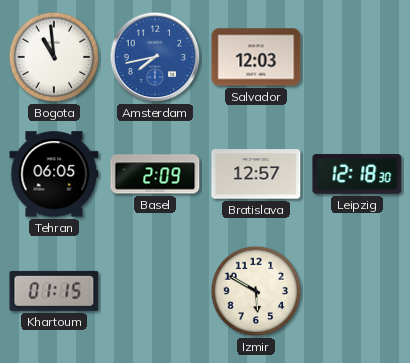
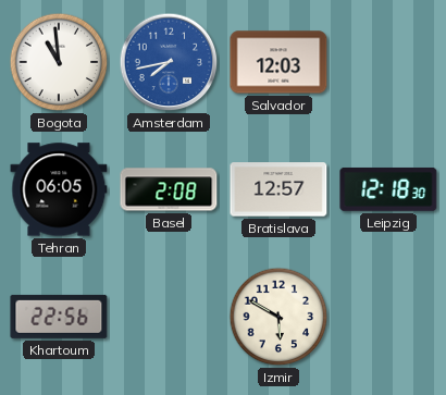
Basel: 2:09 -> 2:08
Khartoum: 01:15 -> 22:56
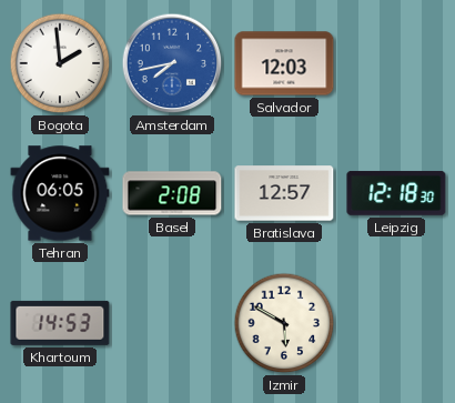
Bogota: 10:59 -> 1:59
Khartoum: 22:56 -> 14:53
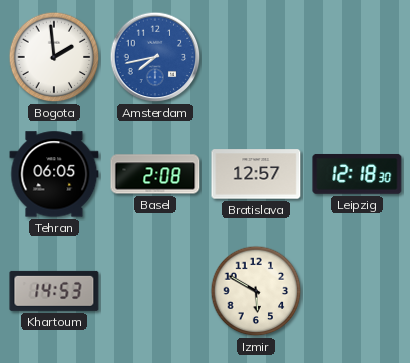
Salvador: 12:03 -> none
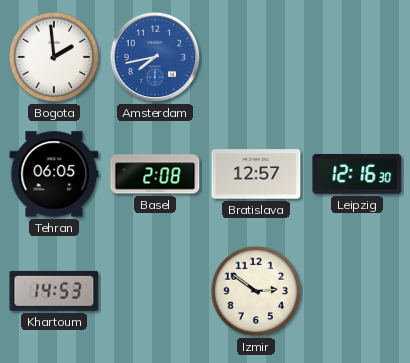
Leipzig: 12:18 -> 12:16
Izmir: 5:50 -> 2:51
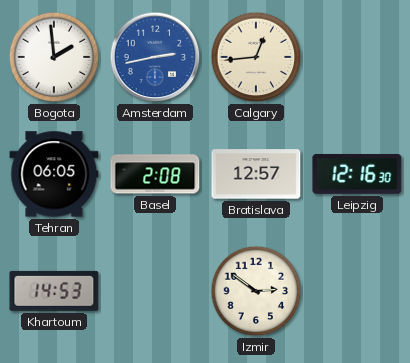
Amsterdam: 7:43 -> 2:43
Calgary: none -> 12:44
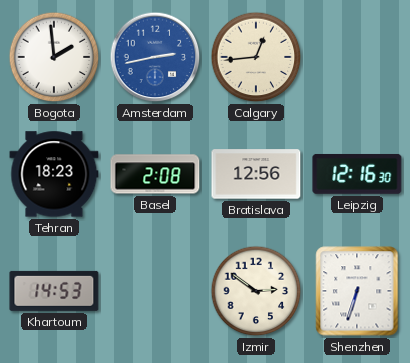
Tehran: 06:05 -> 18:23
Bratislava: 12:57 -> 12:56
Shenzhen: none -> 6:33
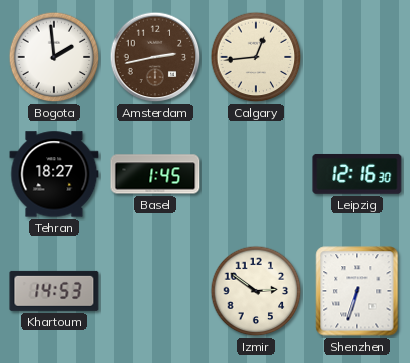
Amsterdam dial: blue -> brown
Tehran: 18:23 -> 18:27
Basel: 2:08 -> 1:45
Bratislava: 12:56 -> none
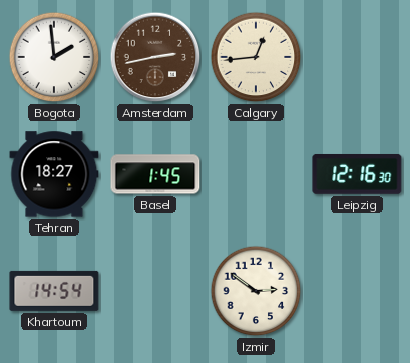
Khartoum: 14:53 -> 14:54
Shenzhen: 6:33 -> none
